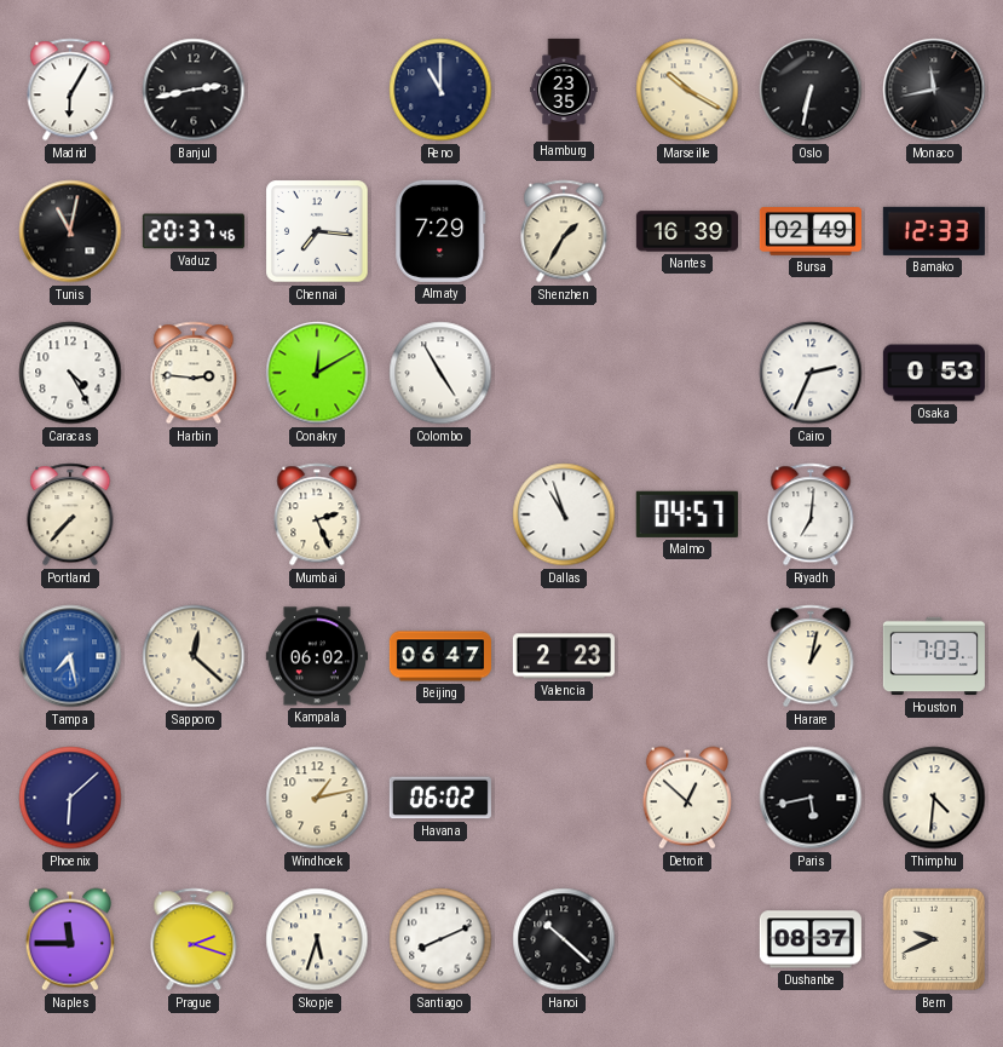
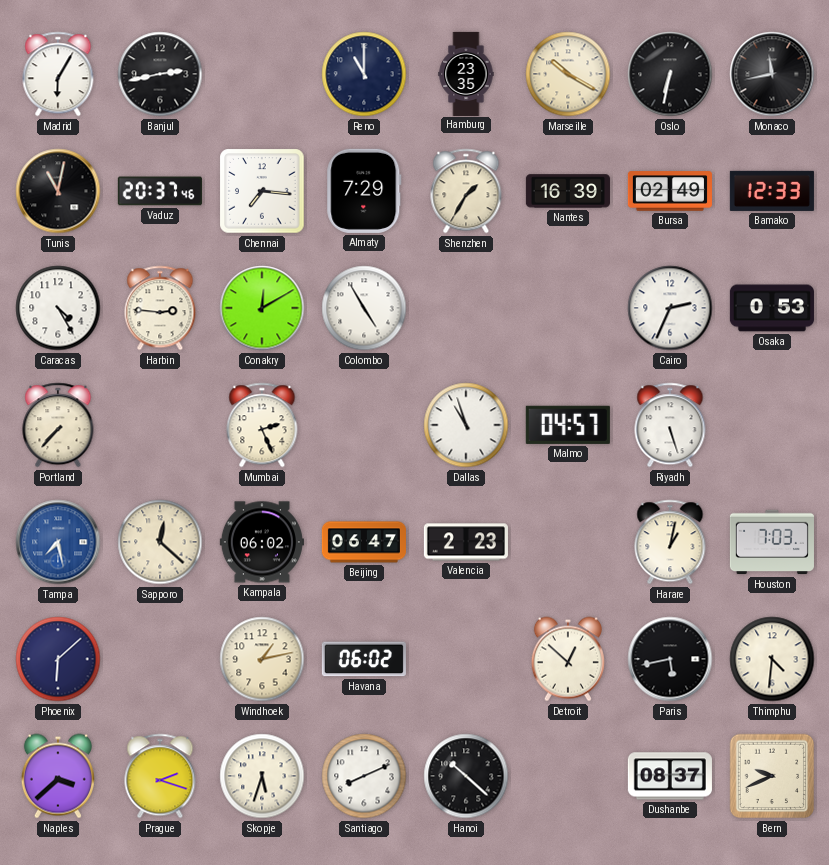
Riyadh: 7:01 -> 5:27
Naples: 11:45 -> 3:38
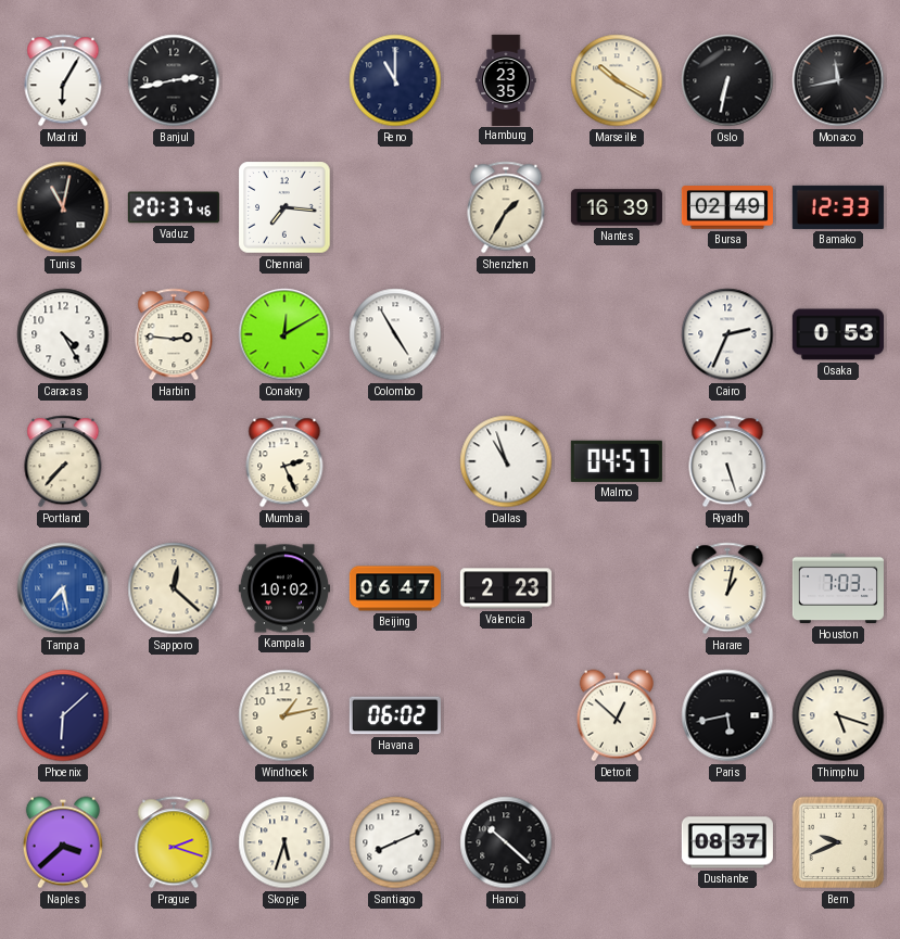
Almaty: 7:29 -> none
Kampala: 06:02 -> 10:02
Thimphu: 4:31 -> 5:18
